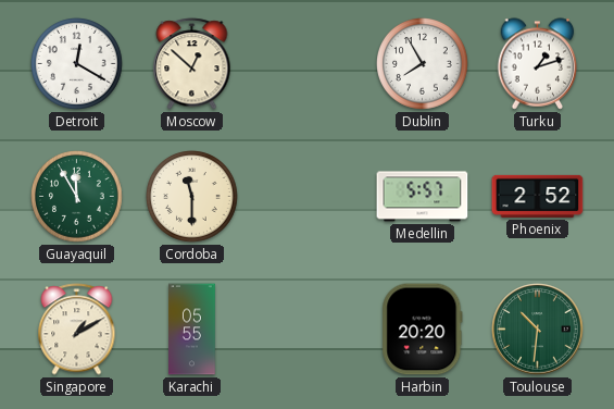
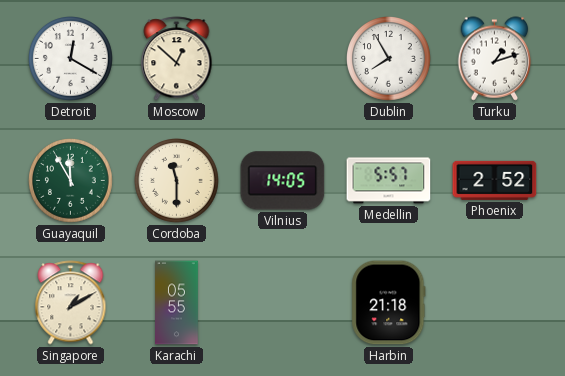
Vilnius: none -> 14:05
Harbin: 20:20 -> 21:18
Toulouse: 10:31 -> none
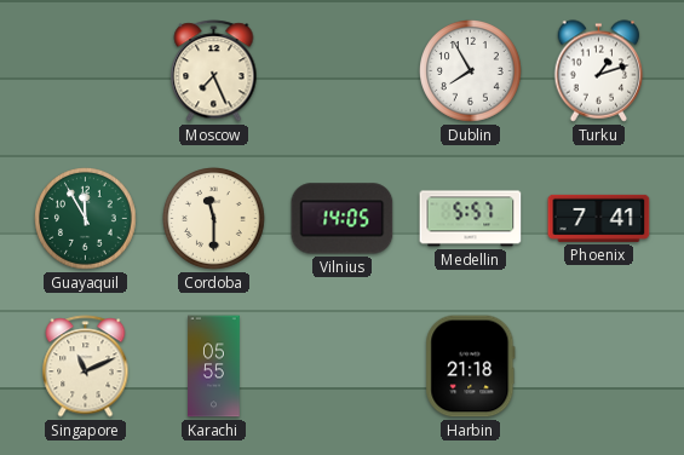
Detroit: 12:20 -> none
Moscow: 12:52 -> 7:26
Phoenix: 2:52 -> 7:41
Singapore: 1:10 -> 11:11
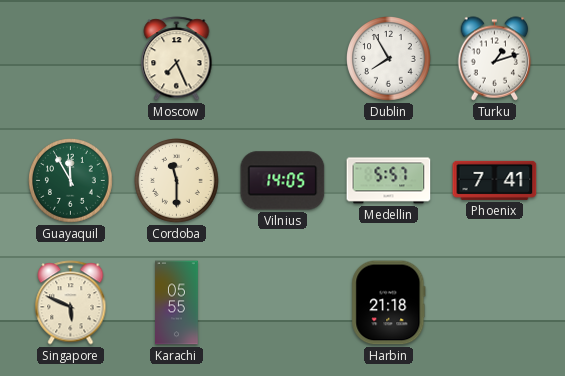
Singapore: 11:11 -> 5:49
